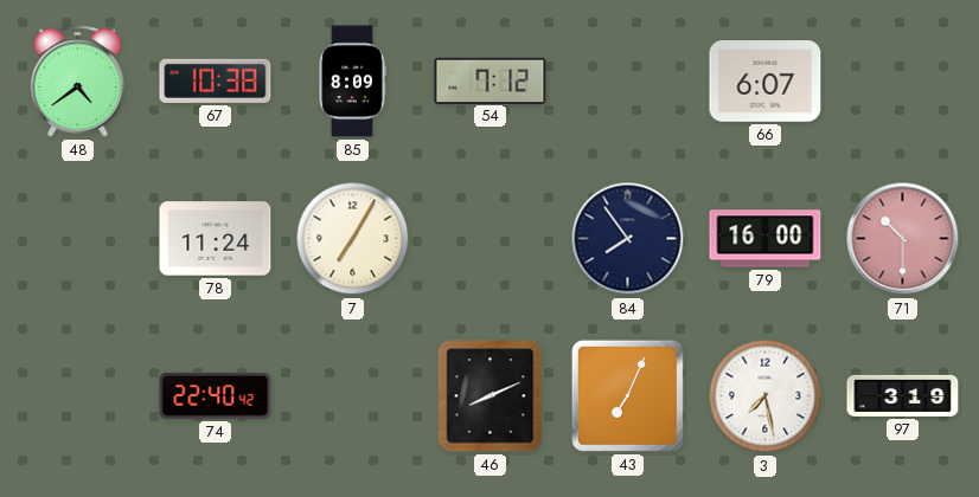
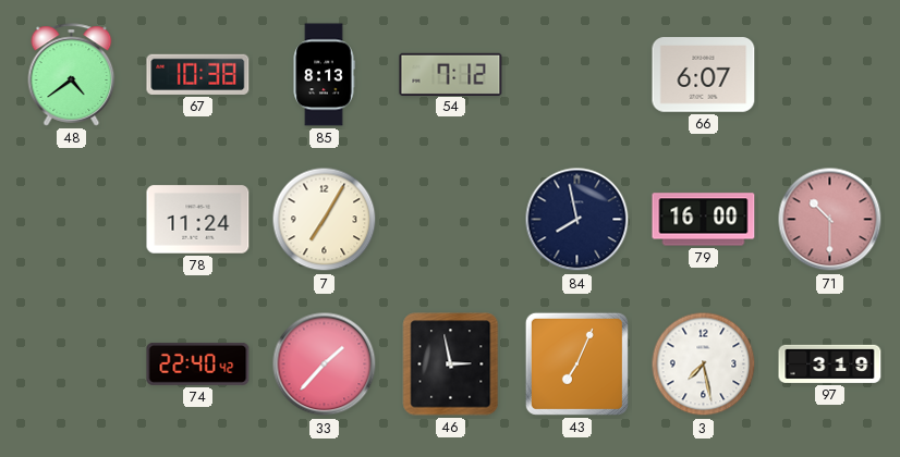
85: 8:09 -> 8:13
84: 7:54 -> 7:58
33: none -> 1:37
46: 8:11 -> 2:58
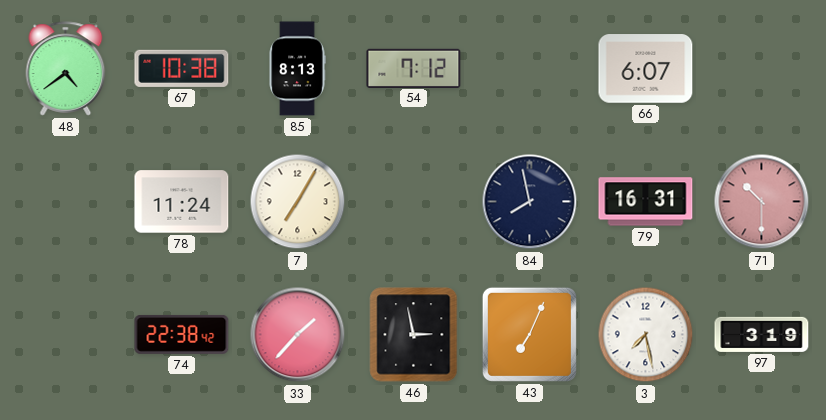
79: 16:00 -> 16:31
74: 22:40 -> 22:38
